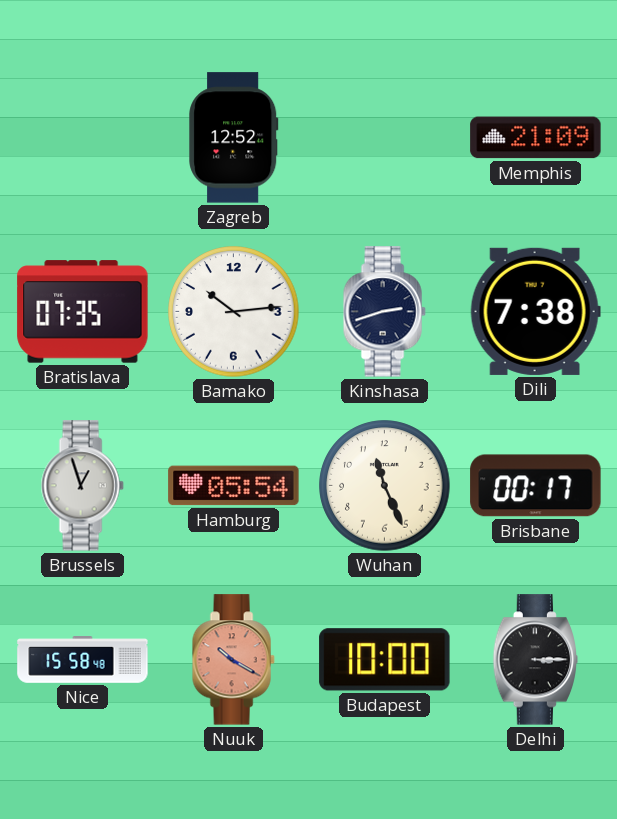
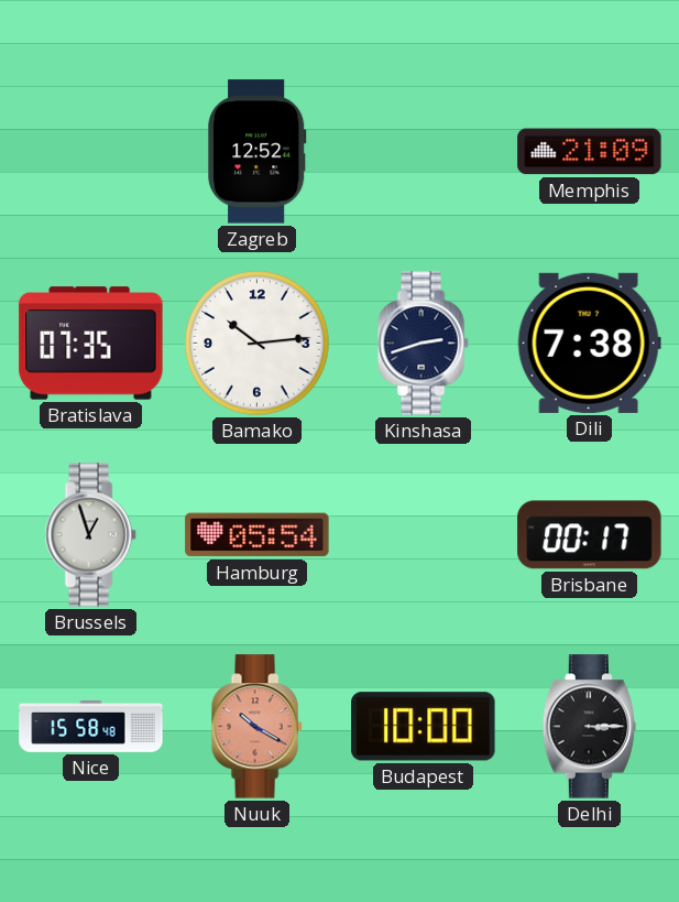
Wuhan: 11:26 -> none
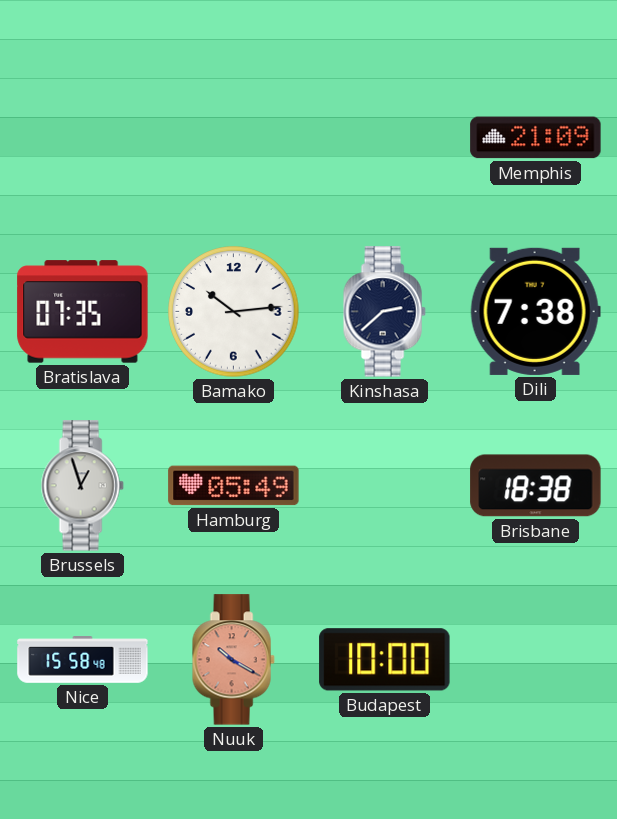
Zagreb: 12:52 -> none
Kinshasa: 2:42 -> 2:38
Hamburg: 05:54 -> 05:49
Brisbane: 00:17 -> 18:38
Delhi: 3:15 -> none
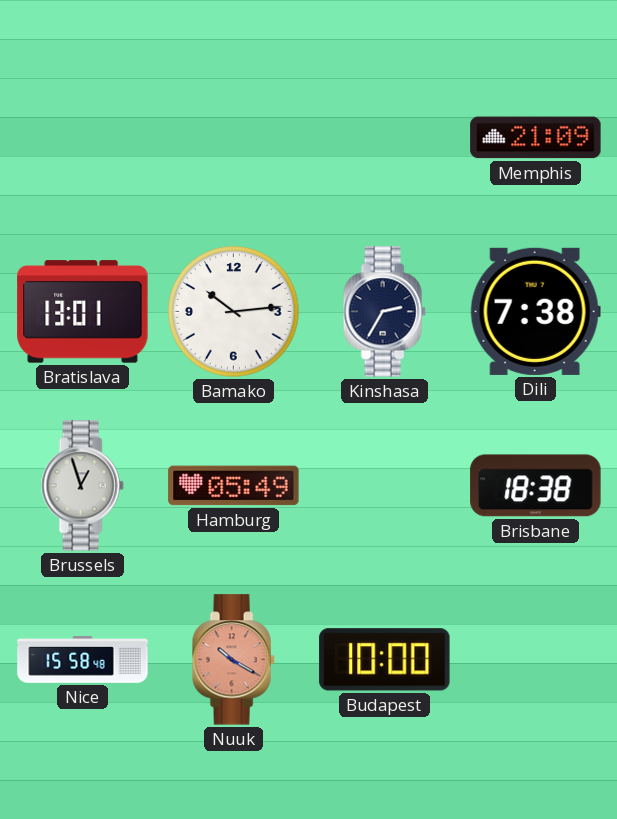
Bratislava: 07:35 -> 13:01
Kinshasa: 2:38 -> 2:35
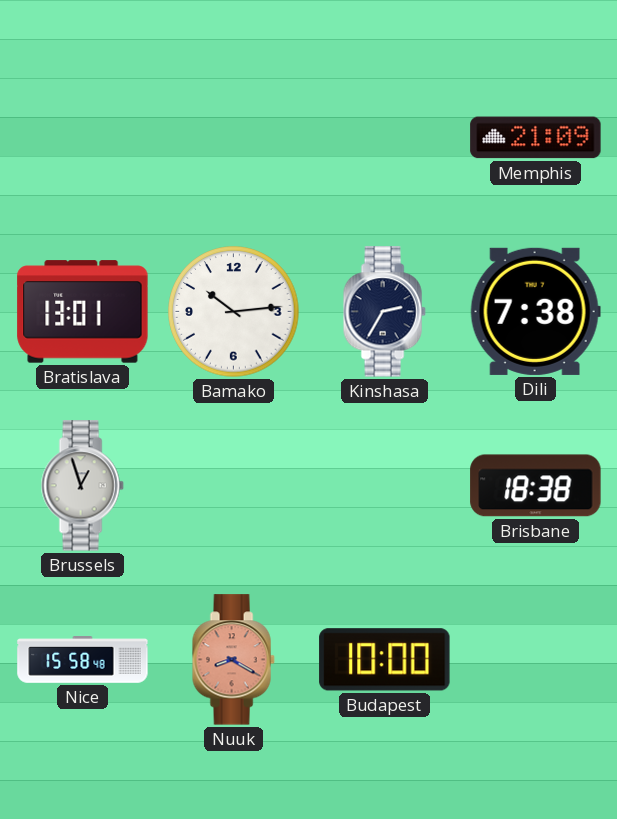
Hamburg: 05:49 -> none
Nuuk: 10:20 -> 8:20
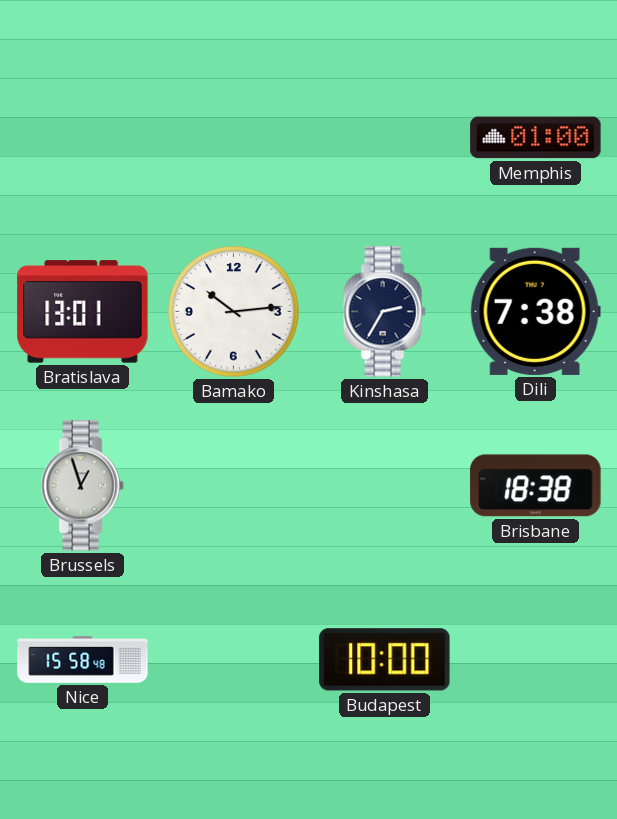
Memphis: 21:09 -> 01:00
Nuuk: 8:20 -> none
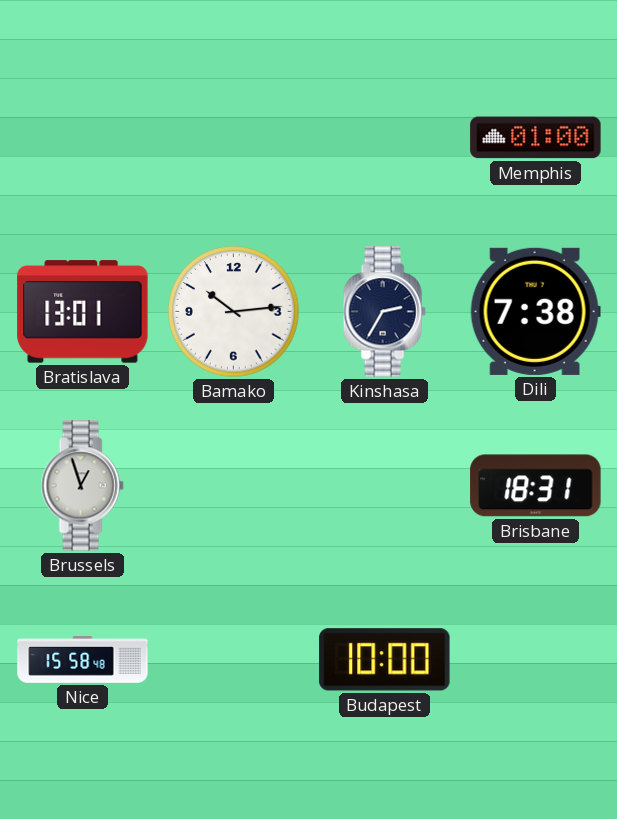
Brisbane: 18:38 -> 18:31
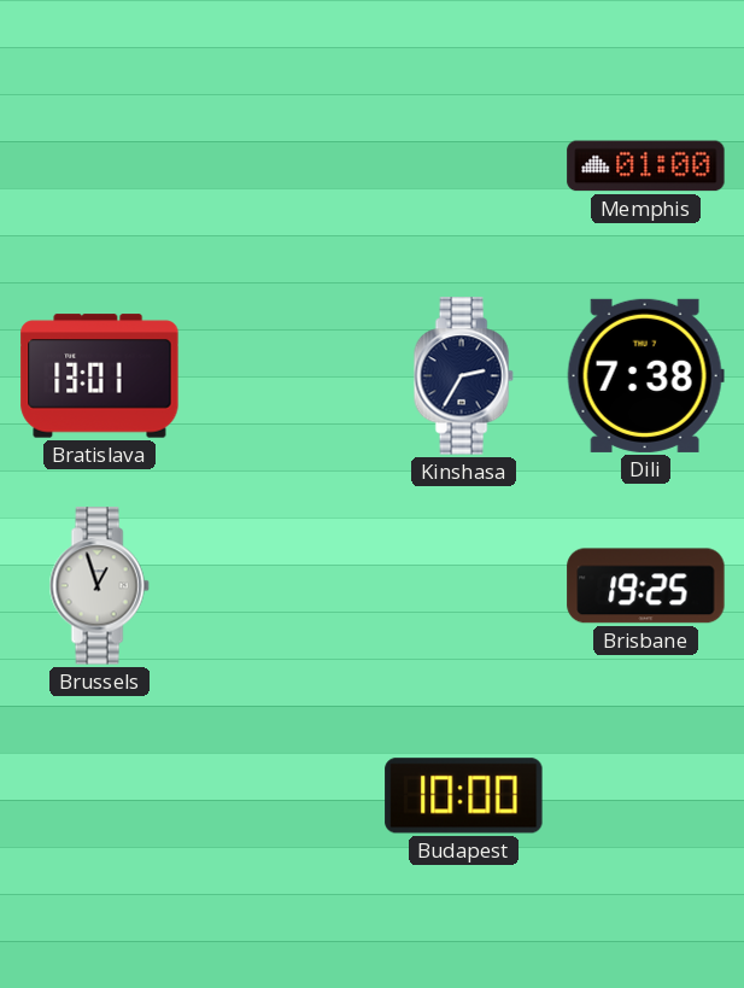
Bamako: 10:14 -> none
Brisbane: 18:31 -> 19:25
Nice: 15:58 -> none
